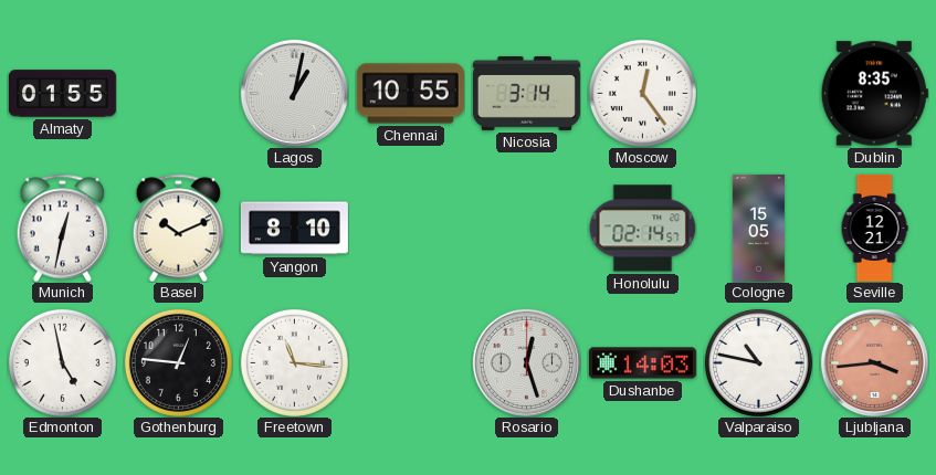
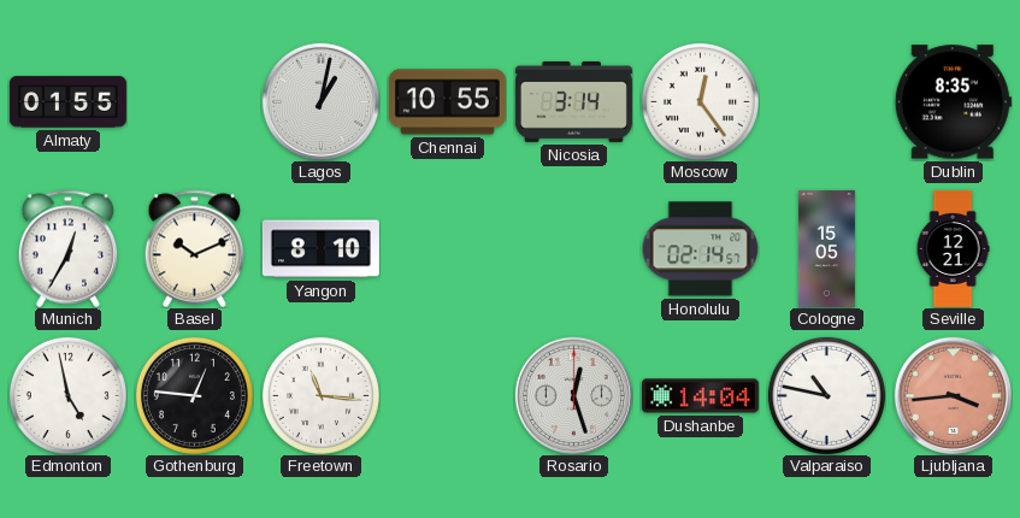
Munich: 12:32 -> 12:35
Dushanbe: 14:03 -> 14:04
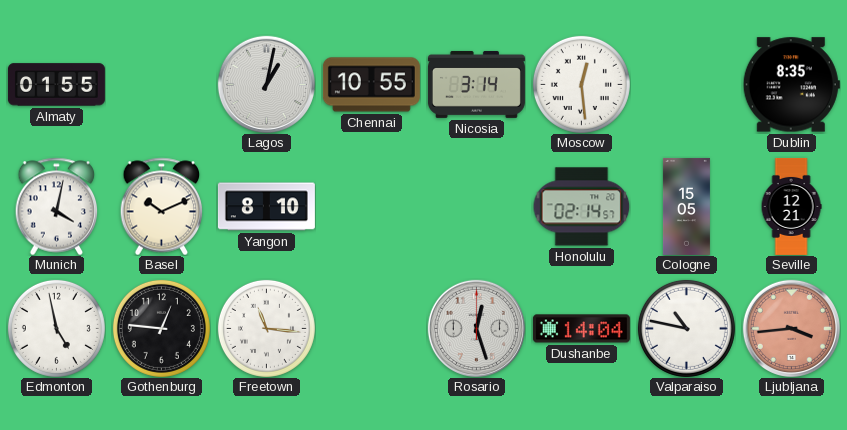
Moscow: 12:24 -> 12:29
Munich: 12:35 -> 4:02
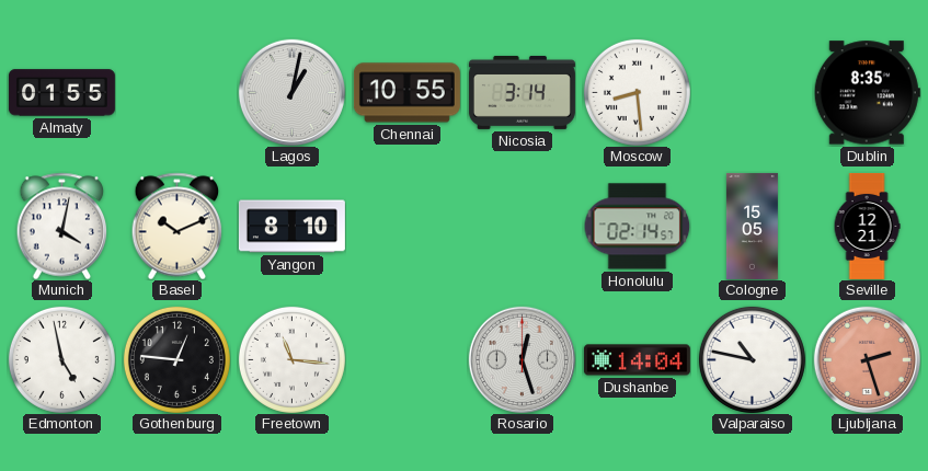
Moscow: 12:29 -> 8:29
Ljubljana: 3:44 -> 2:27
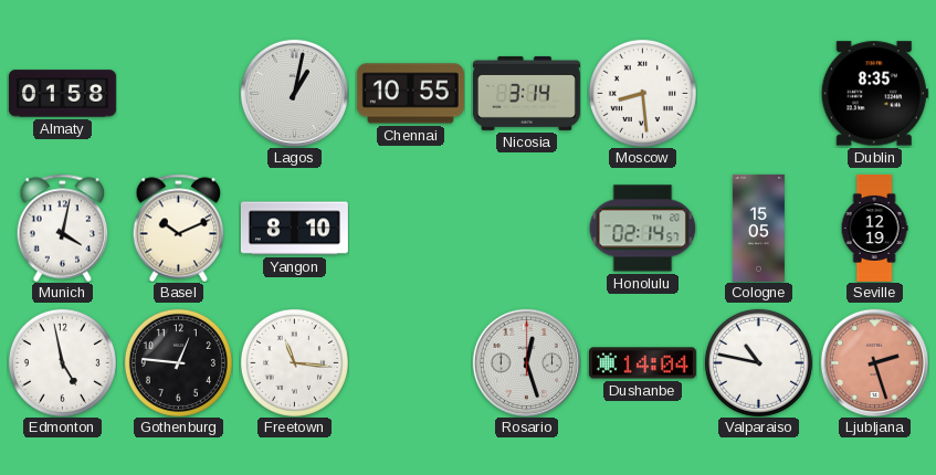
Almaty: 01:55 -> 01:58
Seville: 12:21 -> 12:19
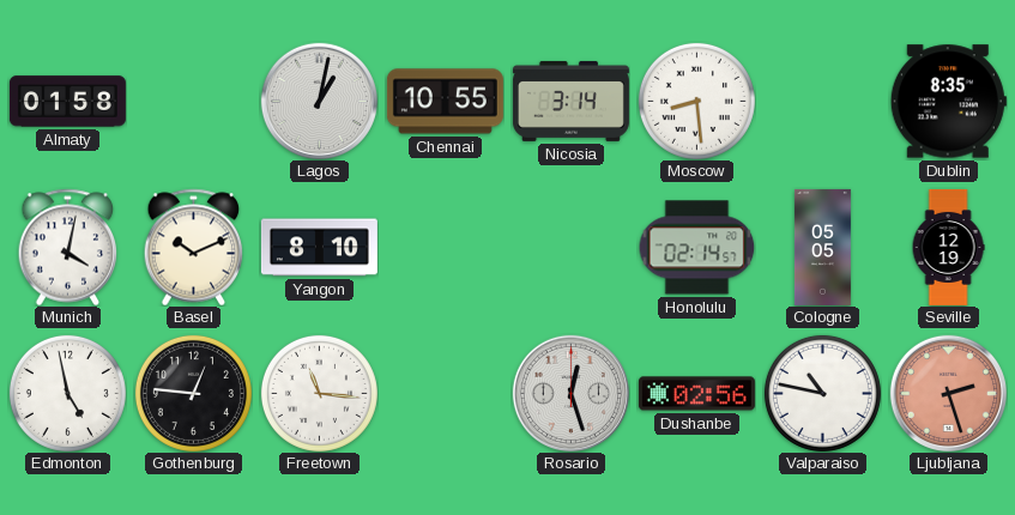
Cologne: 15:05 -> 05:05
Dushanbe: 14:04 -> 02:56
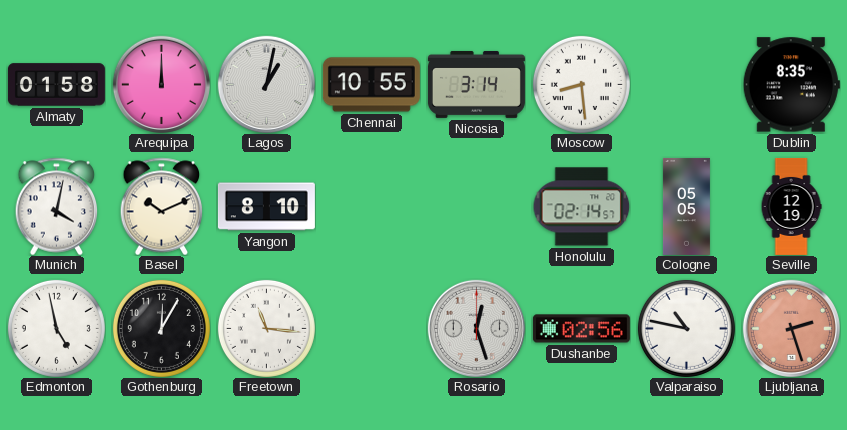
Arequipa: none -> 12:00
Gothenburg: 12:46 -> 12:05
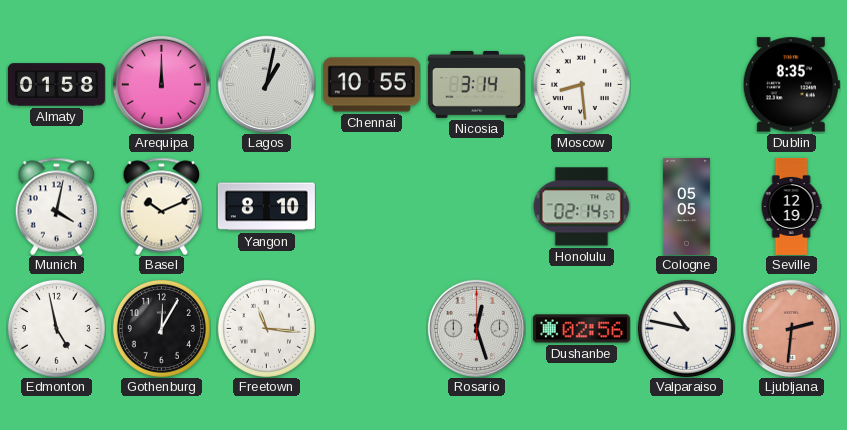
Ljubljana: 2:27 -> 2:31
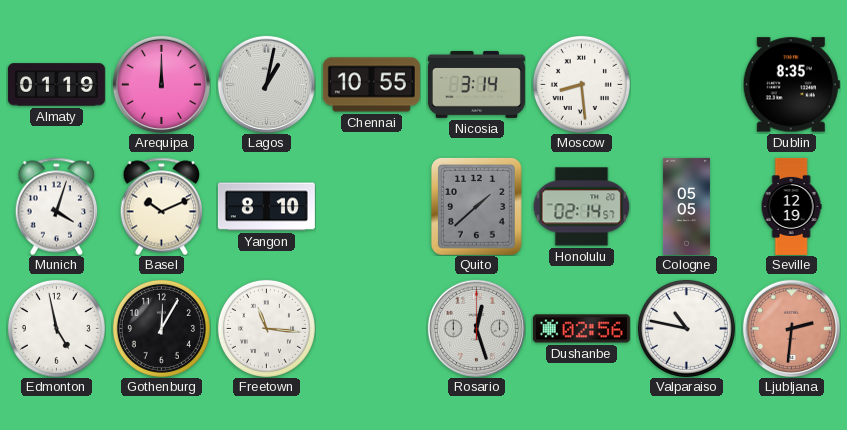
Almaty: 01:58 -> 01:19
Munich: 4:02 -> 4:03
Quito: none -> 1:38
